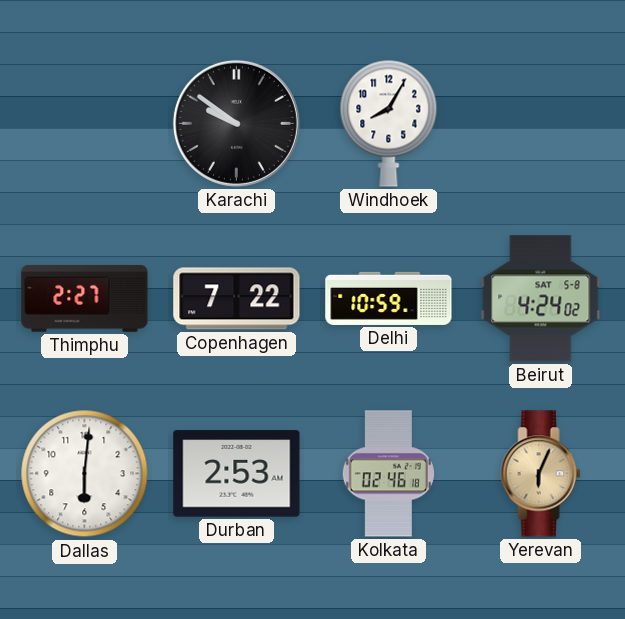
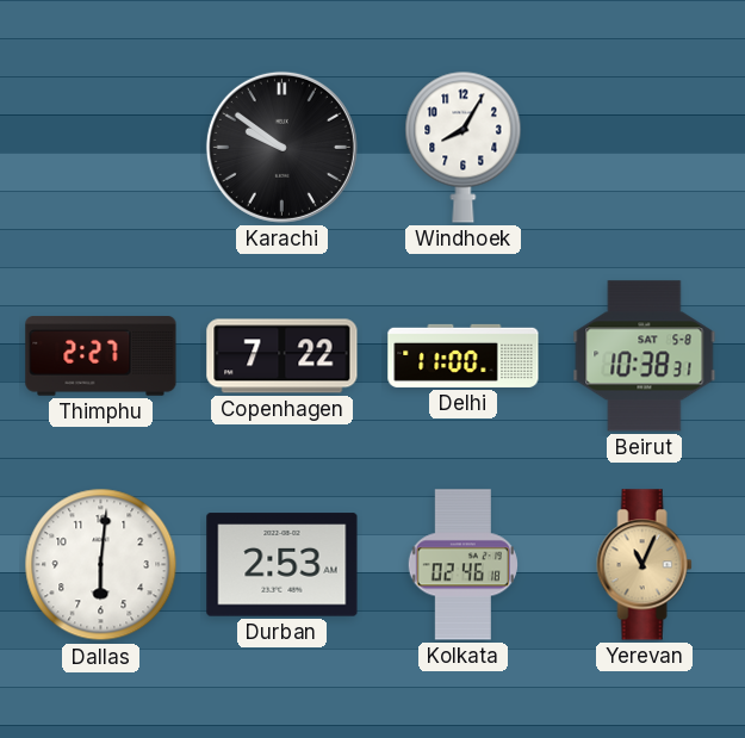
Delhi: 10:59 -> 11:00
Beirut: 4:24 -> 10:38
Yerevan: 6:04 -> 11:04
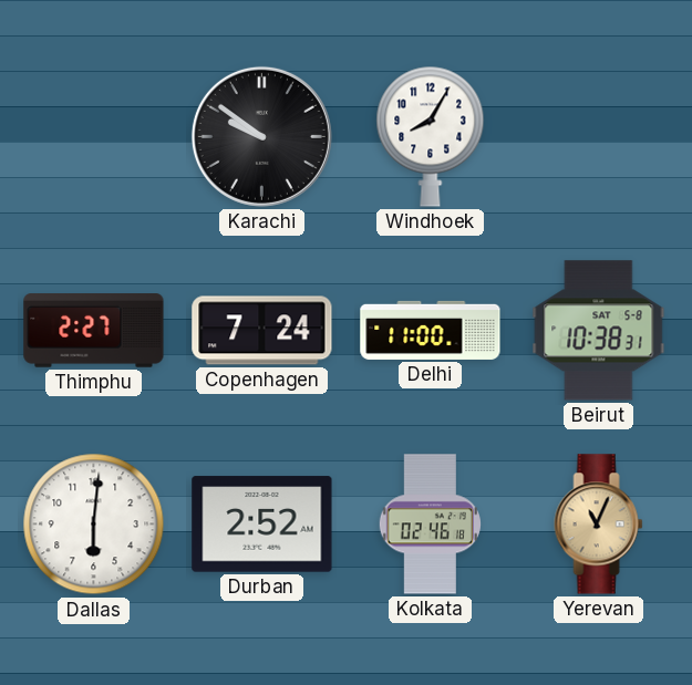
Copenhagen: 7:22 -> 7:24
Durban: 2:53 -> 2:52
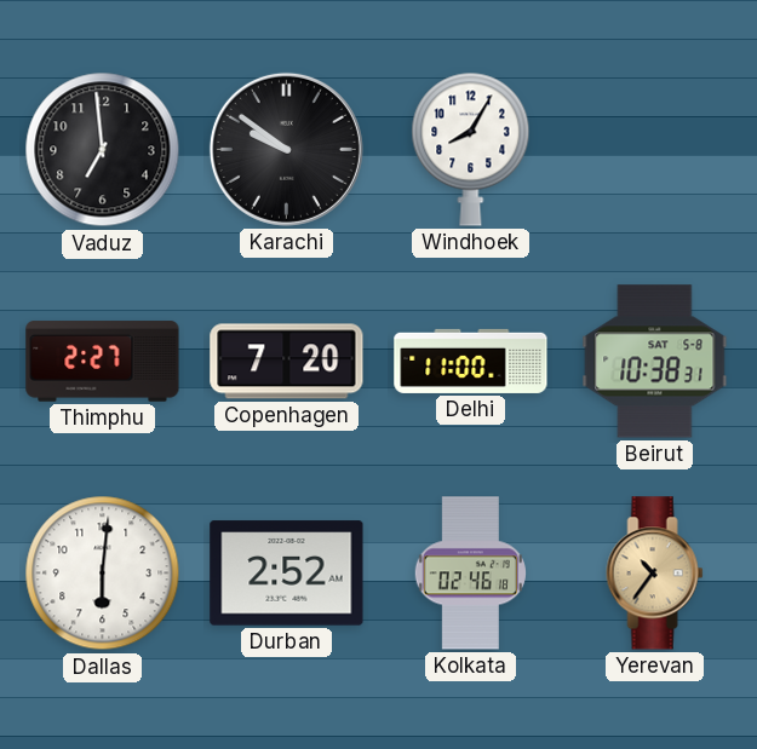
Vaduz: none -> 6:59
Copenhagen: 7:24 -> 7:20
Yerevan: 11:04 -> 10:36
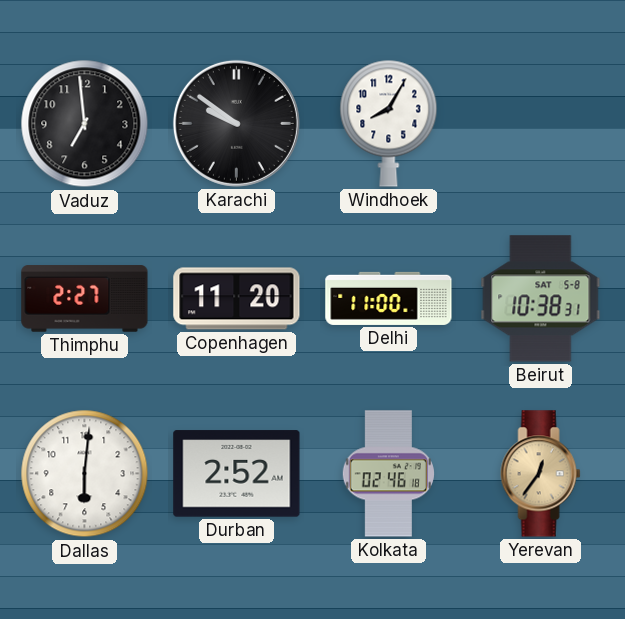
Copenhagen: 7:20 -> 11:20
Yerevan: 10:36 -> 12:36
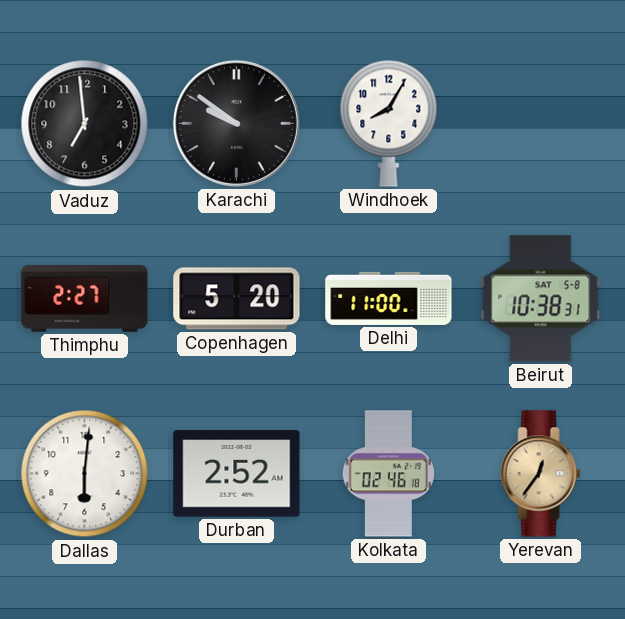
Copenhagen: 11:20 -> 5:20
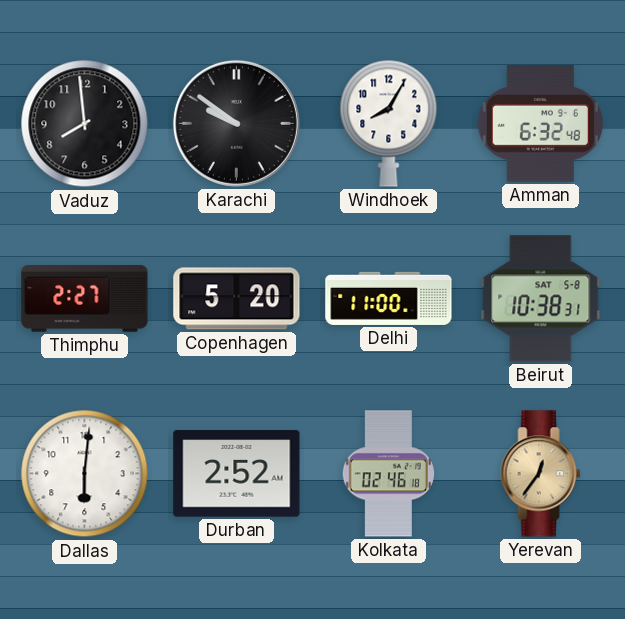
Vaduz: 6:59 -> 7:59
Amman: none -> 6:32
